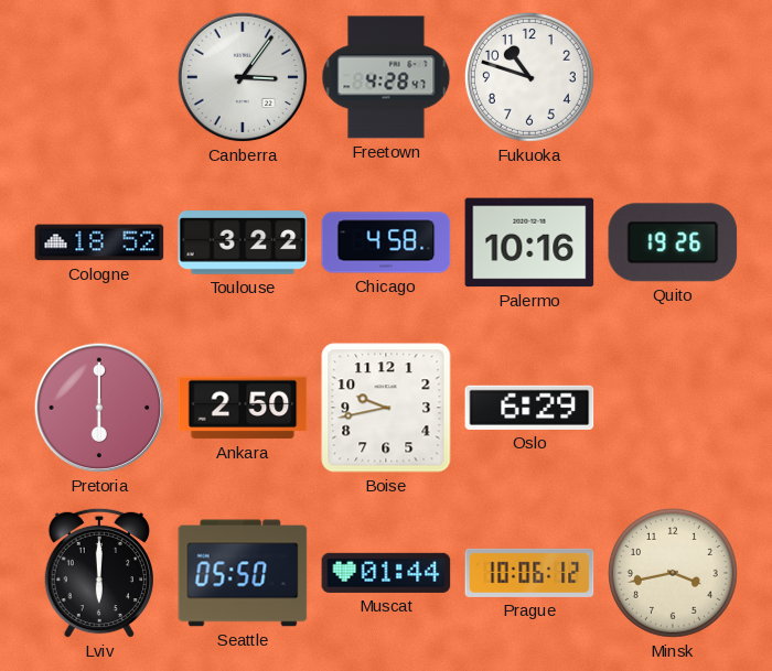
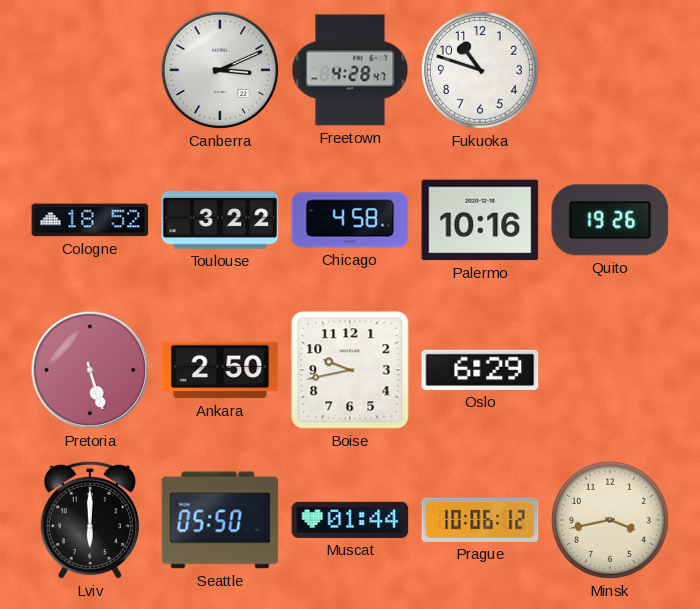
Canberra: 3:06 -> 3:11
Pretoria: 6:00 -> 5:27
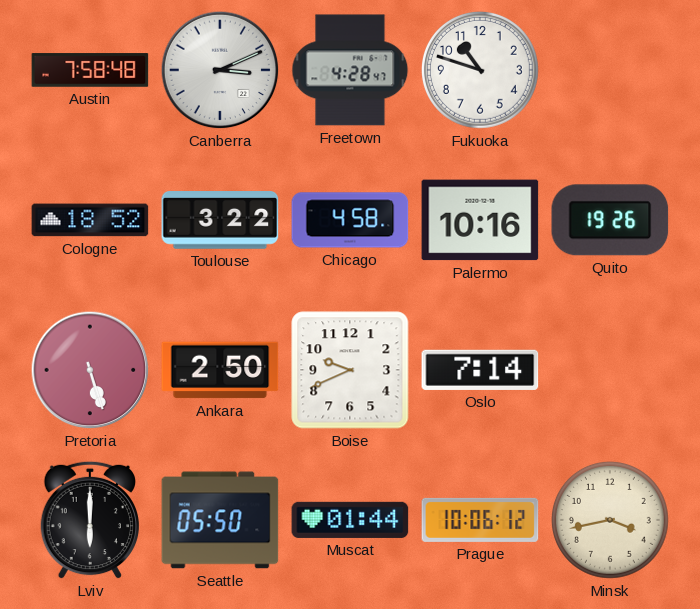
Austin: none -> 7:58
Boise: 9:43 -> 9:41
Oslo: 6:29 -> 7:14
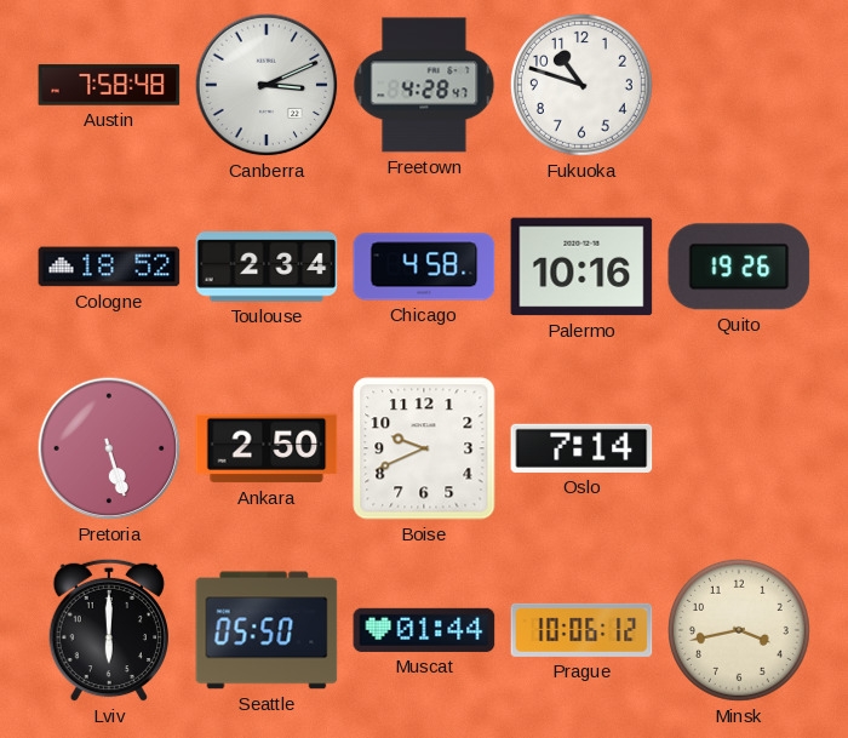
Toulouse: 3:22 -> 2:34
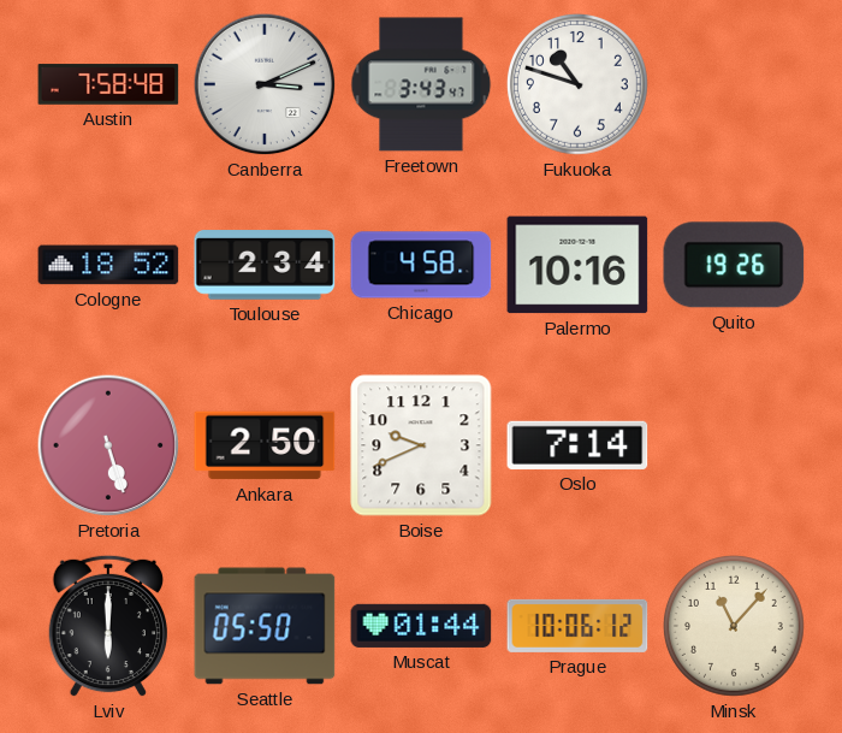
Freetown: 4:28 -> 3:43
Minsk: 3:43 -> 11:07
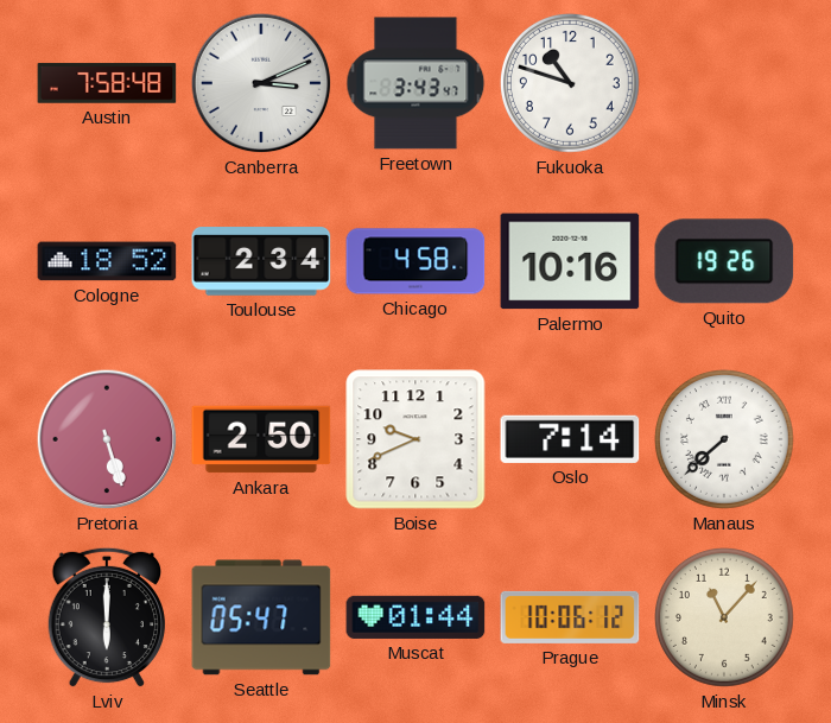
Manaus: none -> 7:38
Seattle: 05:50 -> 05:47
